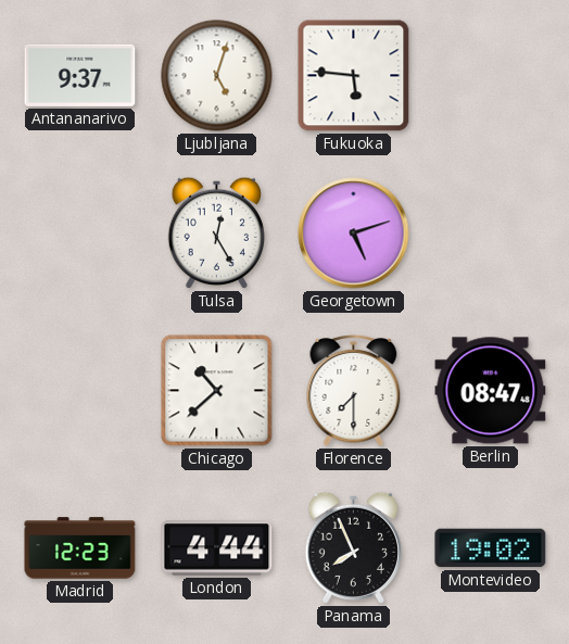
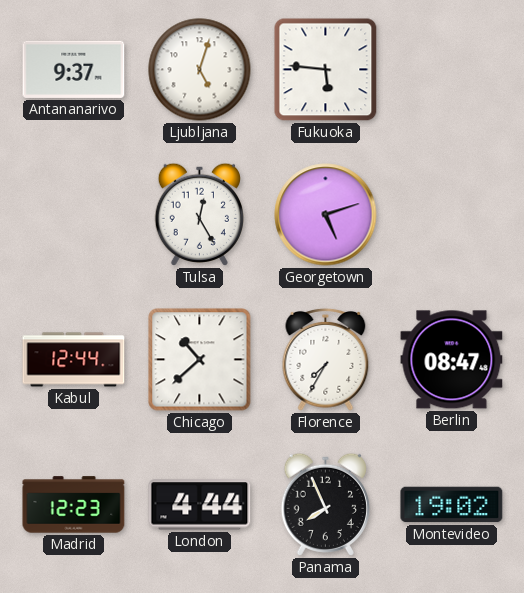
Kabul: none -> 12:44
Florence: 7:30 -> 7:35
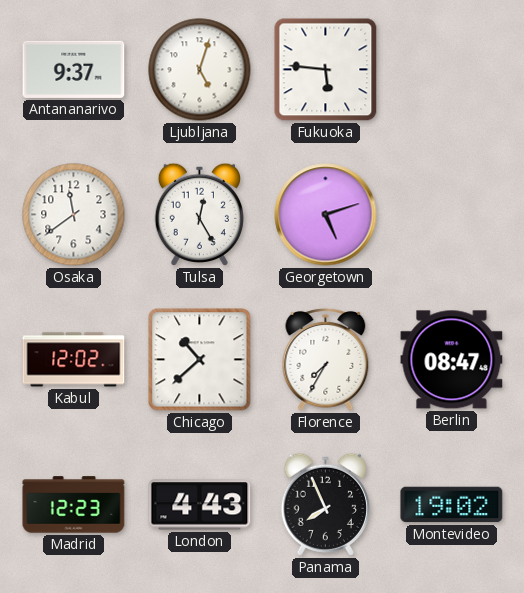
Osaka: none -> 11:39
Kabul: 12:44 -> 12:02
London: 4:44 -> 4:43
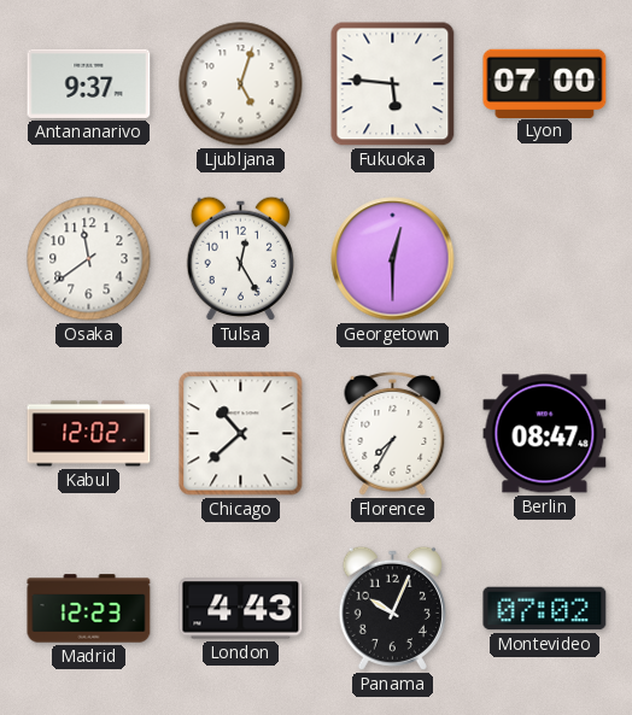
Lyon: none -> 07:00
Georgetown: 5:12 -> 12:30
Panama: 7:56 -> 10:04
Montevideo: 19:02 -> 07:02
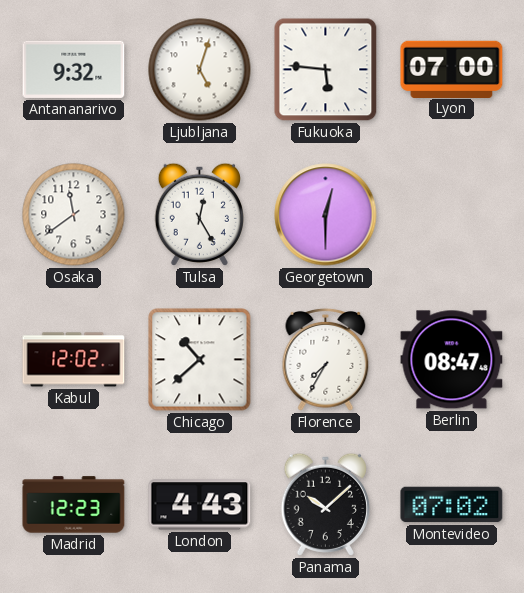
Antananarivo: 9:37 -> 9:32
Panama: 10:04 -> 10:08
